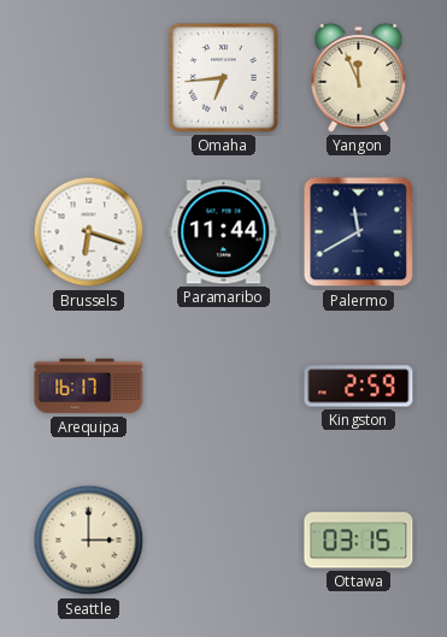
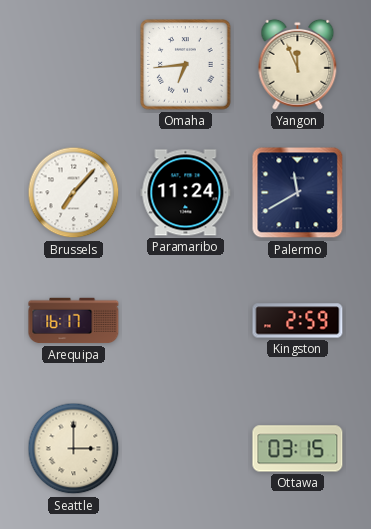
Brussels: 6:18 -> 7:07
Paramaribo: 11:44 -> 11:24
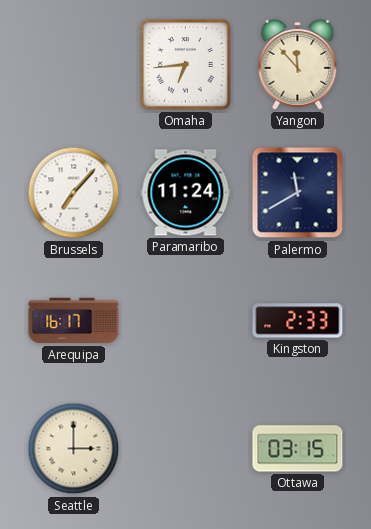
Yangon: 11:56 -> 11:53
Kingston: 2:59 -> 2:33
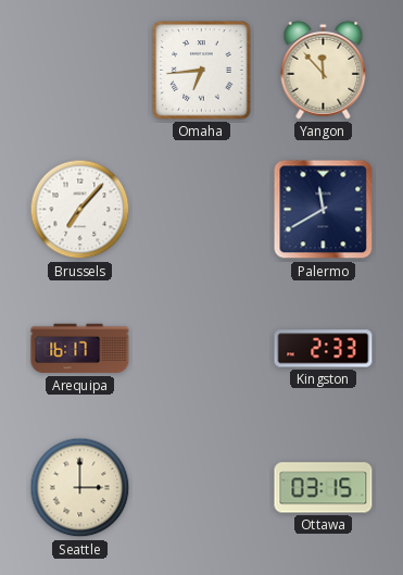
Paramaribo: 11:24 -> none
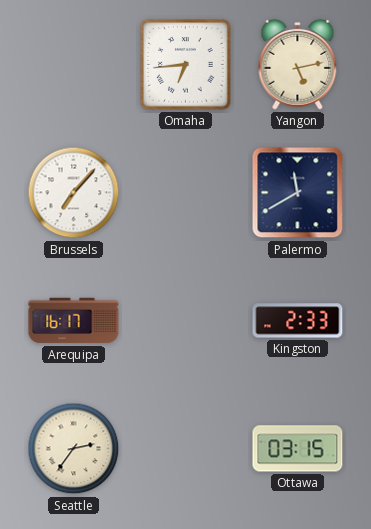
Yangon: 11:53 -> 5:13
Seattle: 3:00 -> 2:36
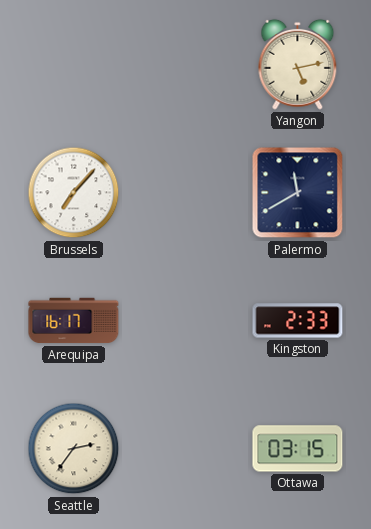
Omaha: 6:44 -> none
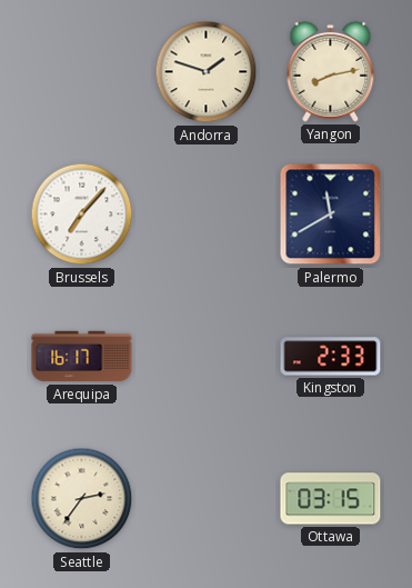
Andorra: none -> 1:48
Yangon: 5:13 -> 8:13
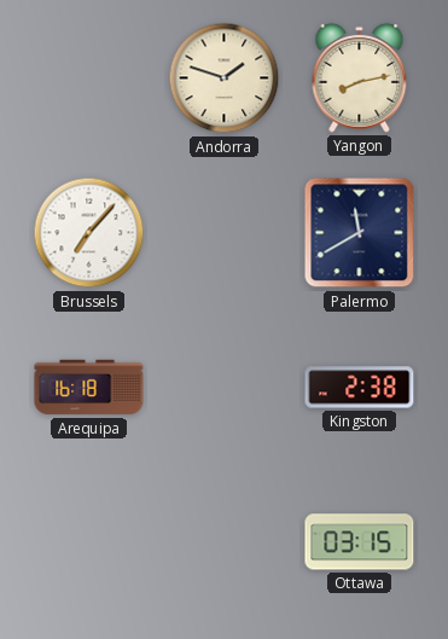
Arequipa: 16:17 -> 16:18
Kingston: 2:33 -> 2:38
Seattle: 2:36 -> none
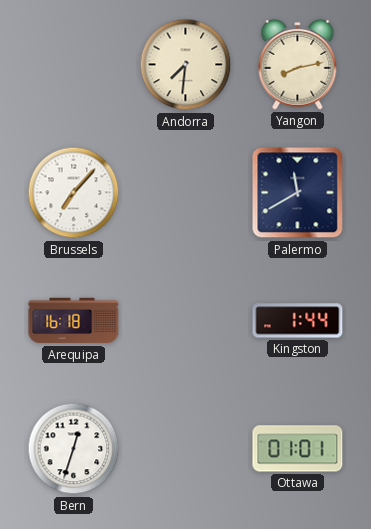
Andorra: 1:48 -> 7:31
Kingston: 2:38 -> 1:44
Bern: none -> 12:33
Ottawa: 03:15 -> 01:01
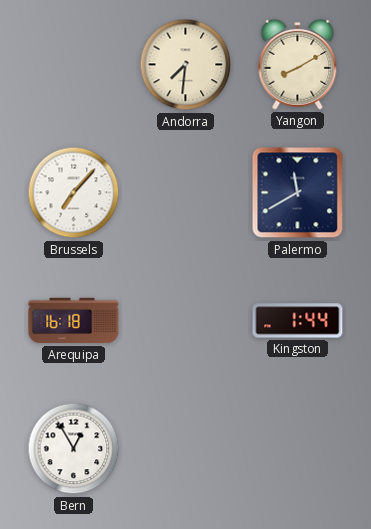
Yangon: 8:13 -> 8:10
Bern: 12:33 -> 12:55
Ottawa: 01:01 -> none
